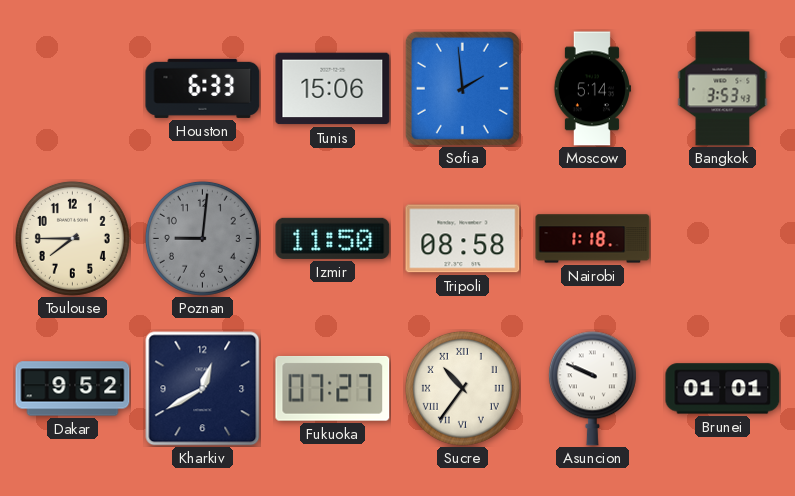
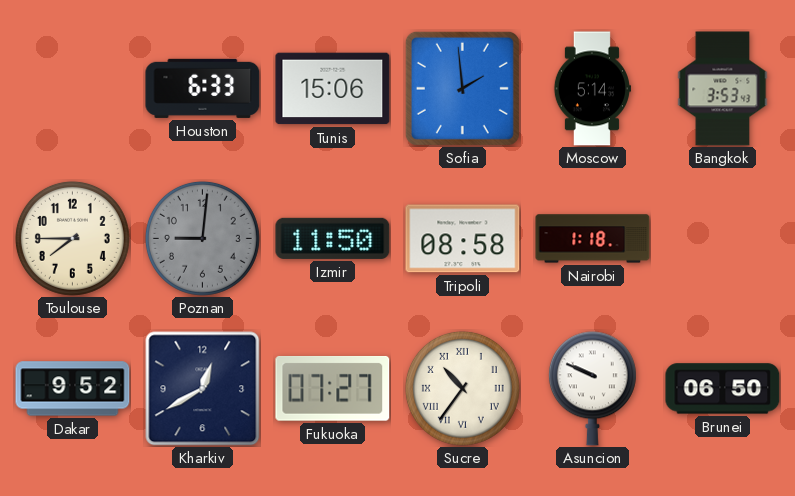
Brunei: 01:01 -> 06:50
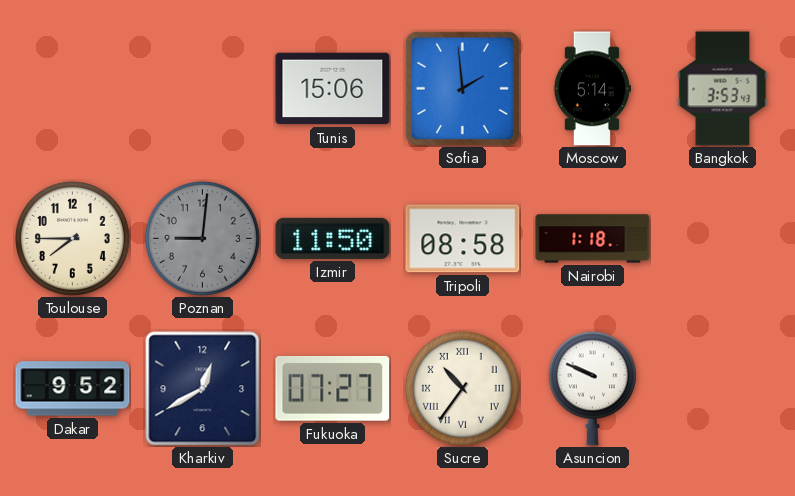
Houston: 6:33 -> none
Brunei: 06:50 -> none
